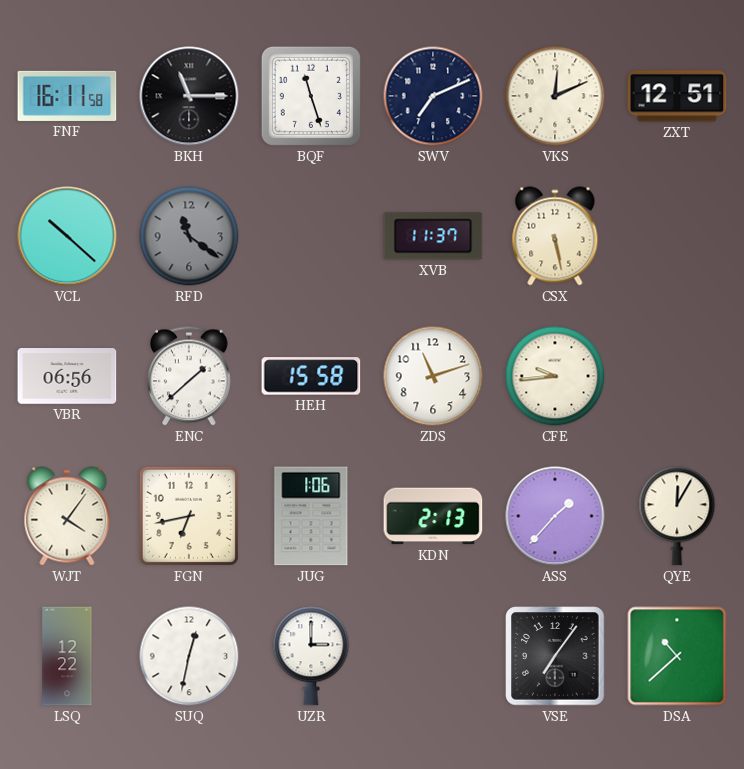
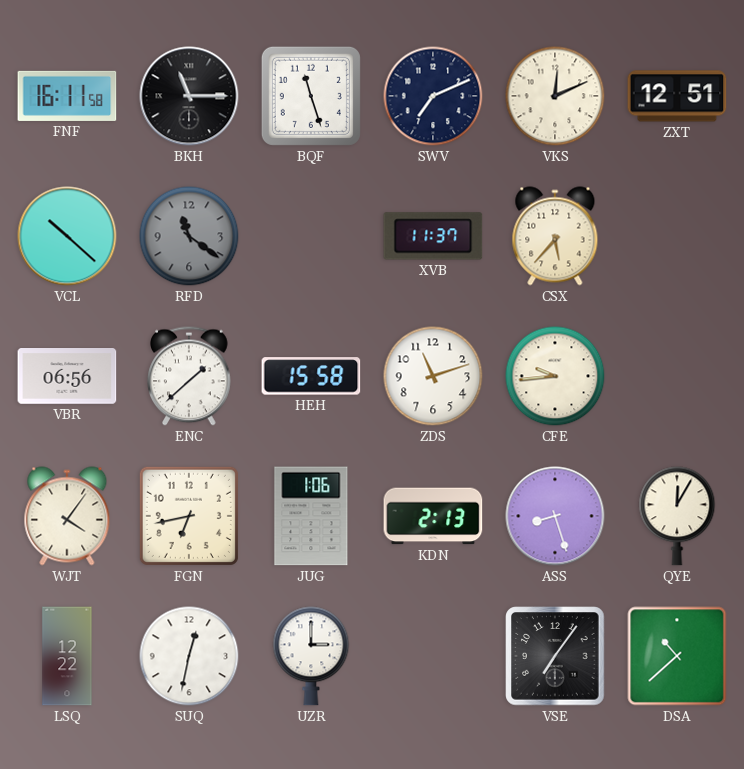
CSX: 5:28 -> 5:37
ASS: 1:37 -> 8:27
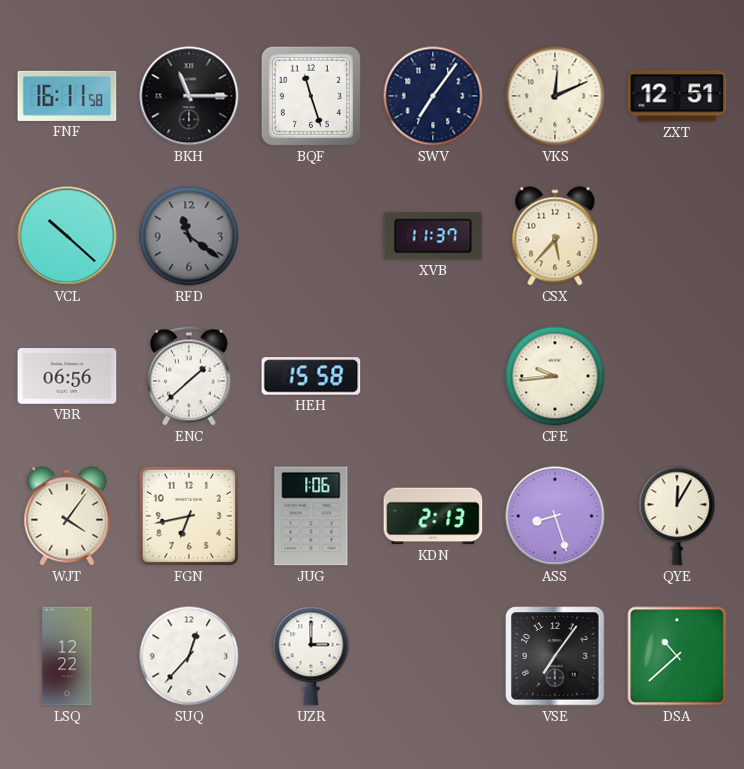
SWV: 7:11 -> 7:06
ZDS: 11:12 -> none
SUQ: 12:32 -> 12:37
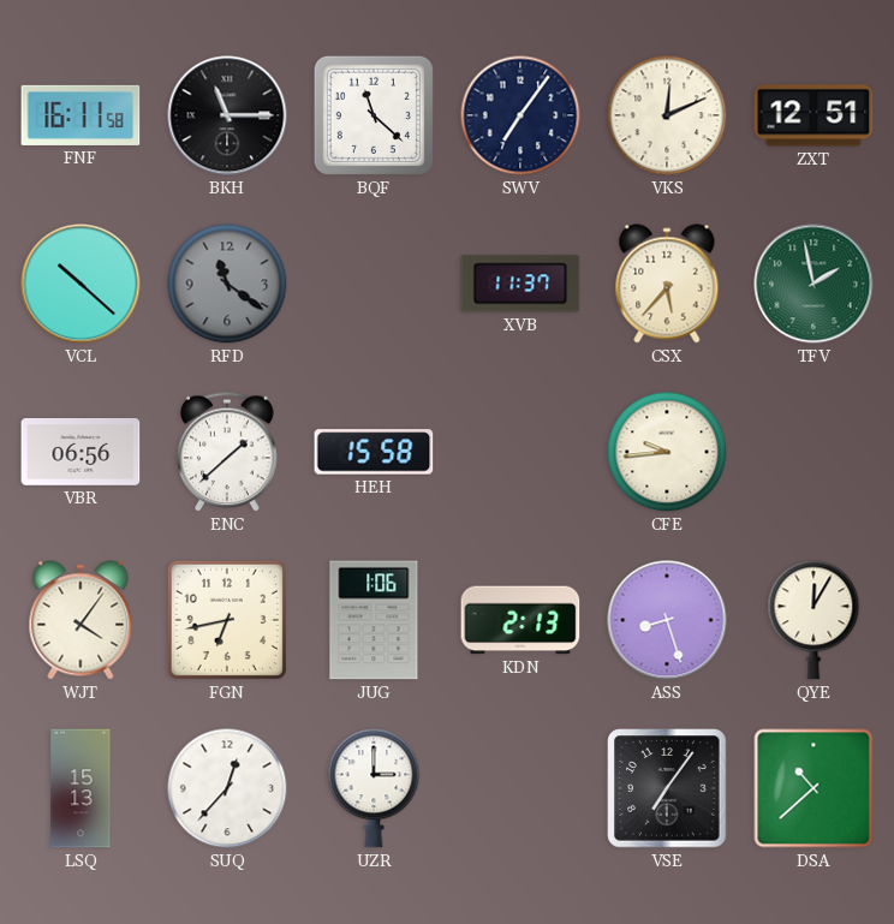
BQF: 11:27 -> 11:22
TFV: none -> 1:58
LSQ: 12:22 -> 15:13
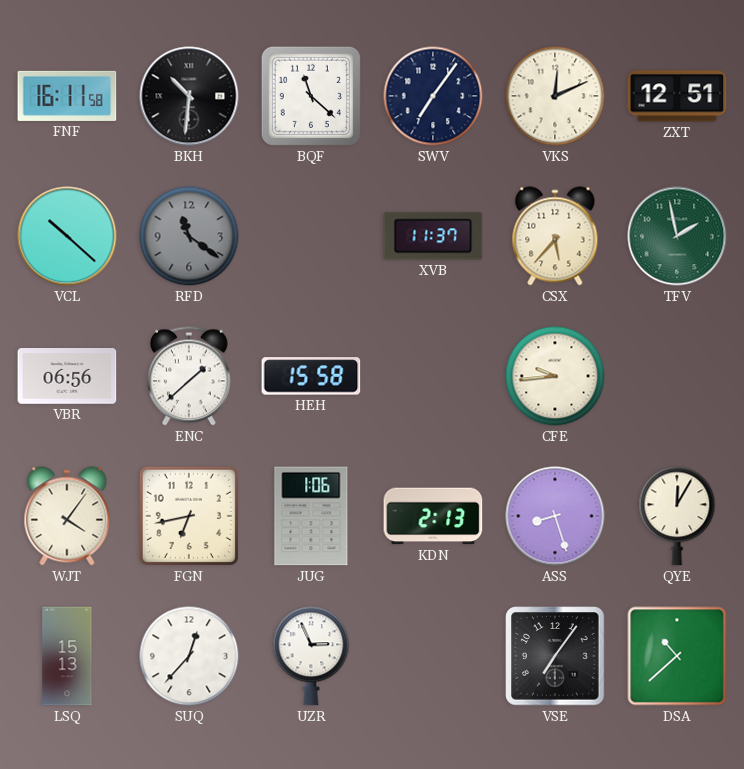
BKH: 11:15 -> 10:31
UZR: 3:00 -> 2:56
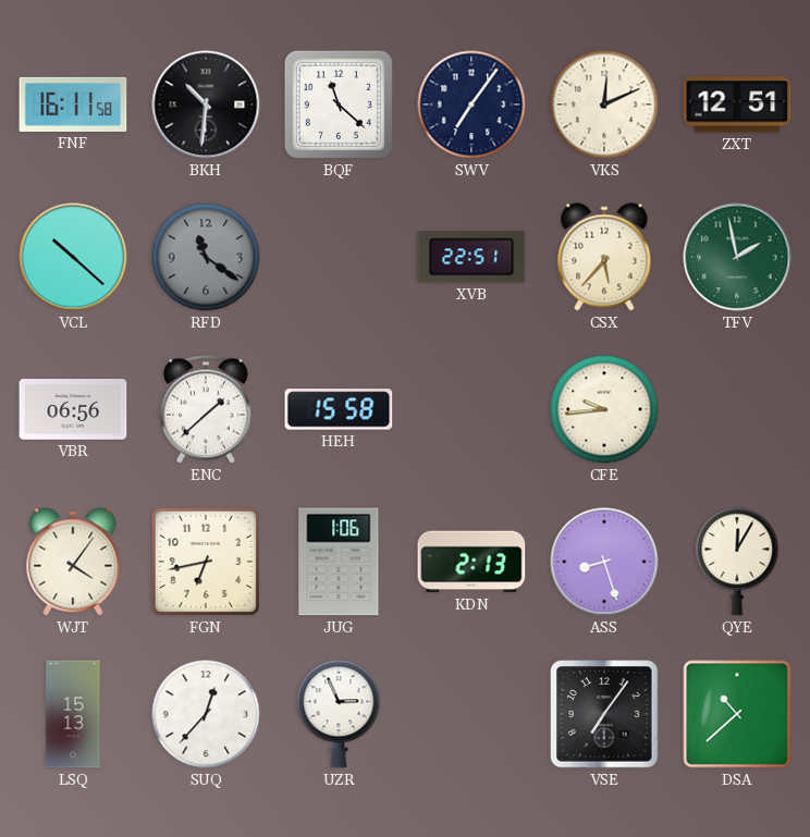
XVB: 11:37 -> 22:51
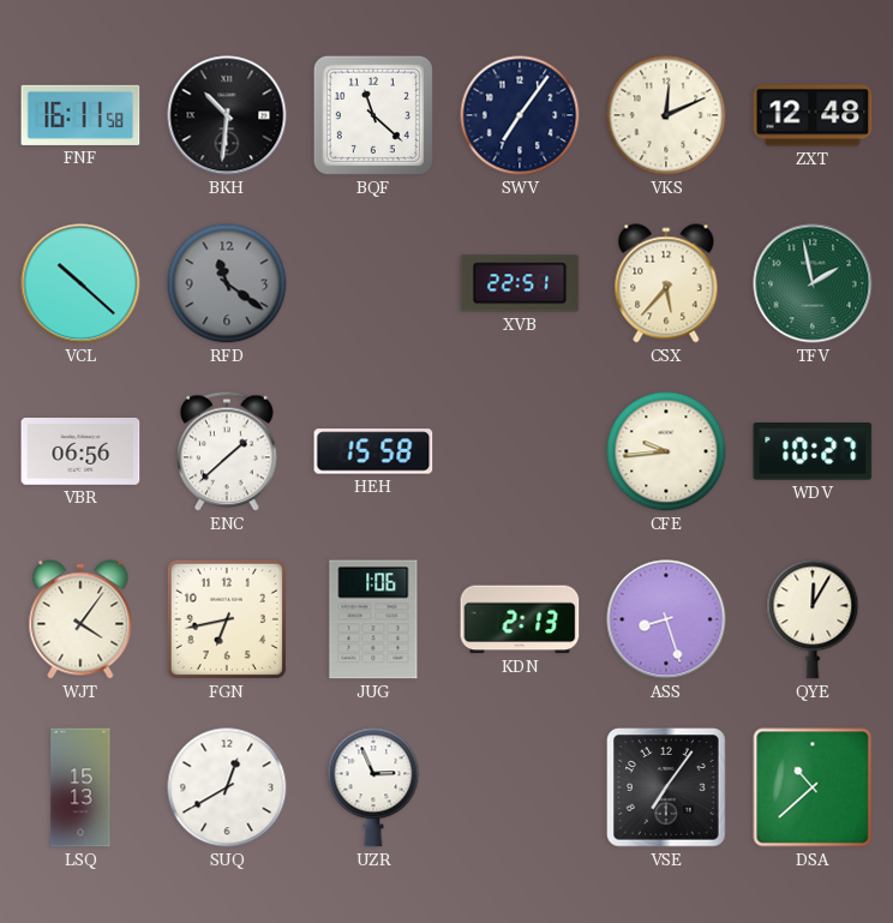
ZXT: 12:51 -> 12:48
WDV: none -> 10:27
SUQ: 12:37 -> 12:40
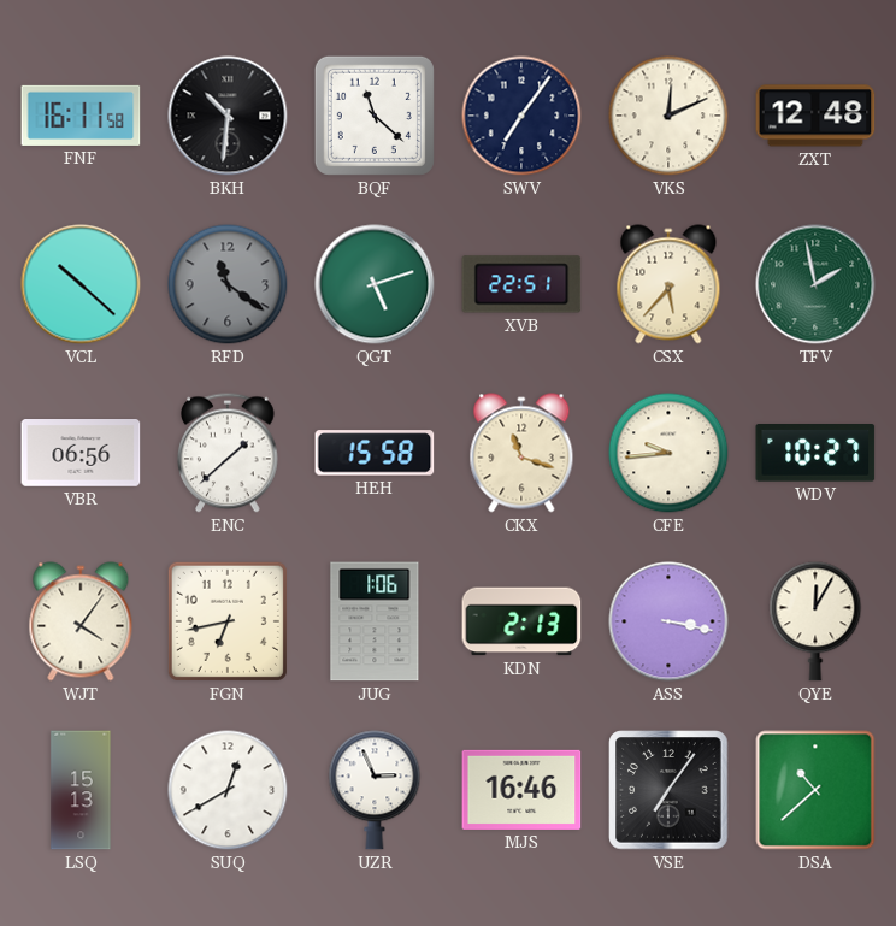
QGT: none -> 5:12
CKX: none -> 11:18
ASS: 8:27 -> 3:17
MJS: none -> 16:46
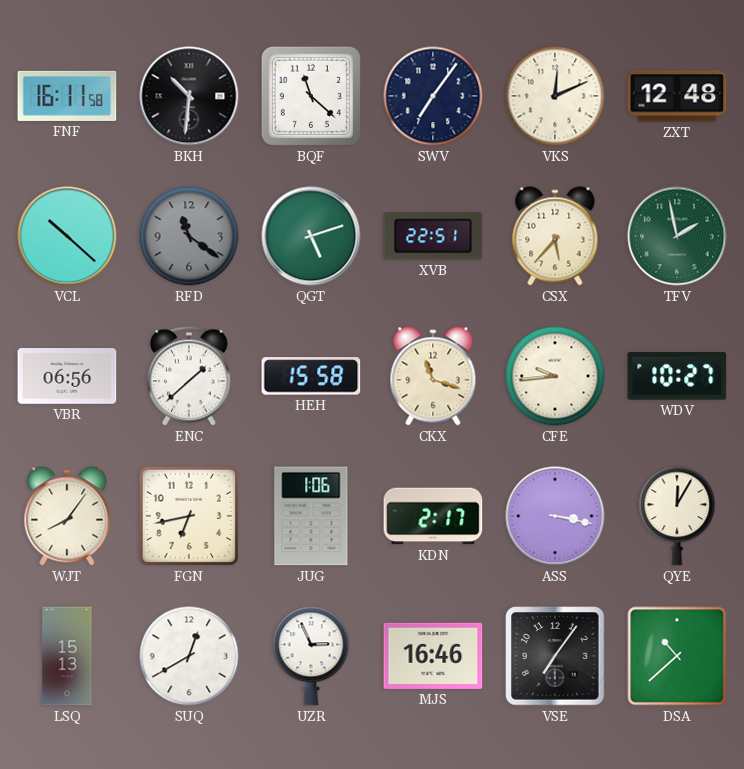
WJT: 4:06 -> 8:06
KDN: 2:13 -> 2:17
